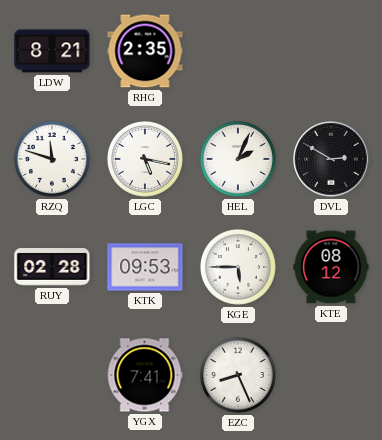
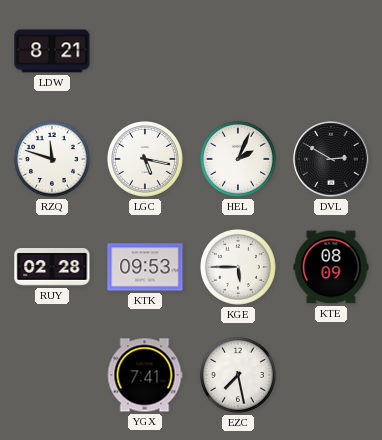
RHG: 2:35 -> none
KTE: 08:12 -> 08:09
EZC: 8:26 -> 7:28
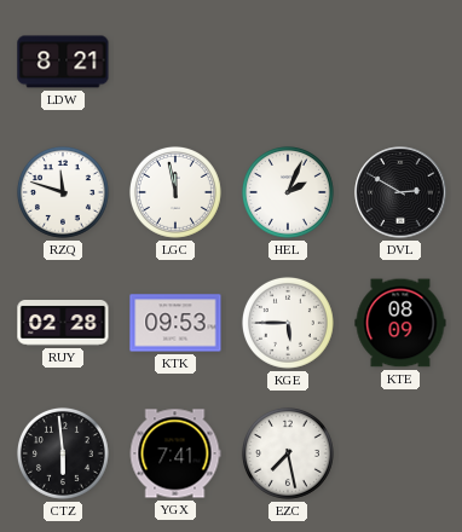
LGC: 5:17 -> 11:58
CTZ: none -> 5:59
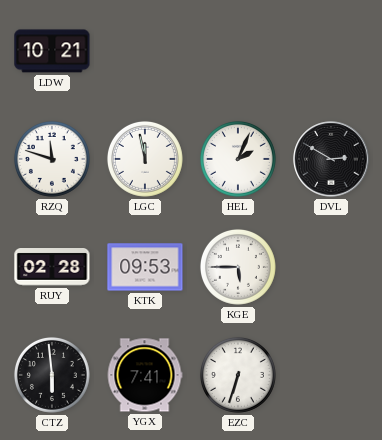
LDW: 8:21 -> 10:21
KTE: 08:09 -> none
EZC: 7:28 -> 6:33
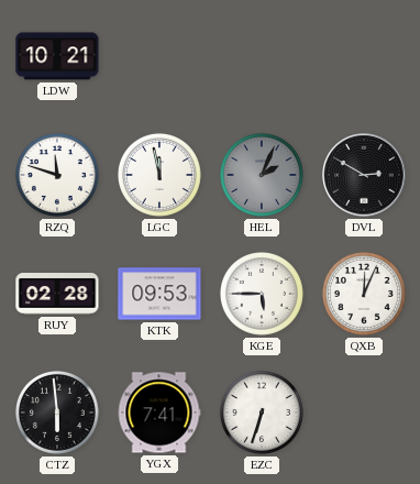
HEL dial: white -> grey
QXB: none -> 12:04
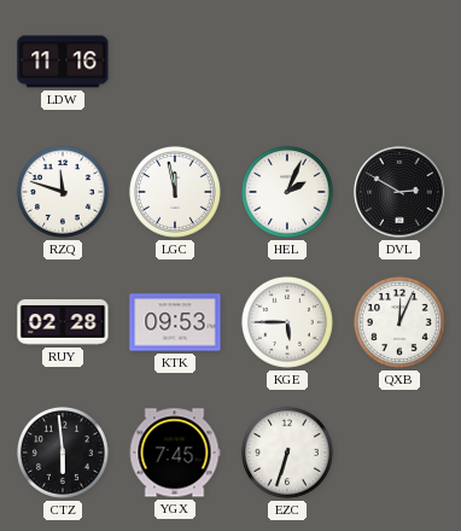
LDW: 10:21 -> 11:16
HEL dial: grey -> white
YGX: 7:41 -> 7:45
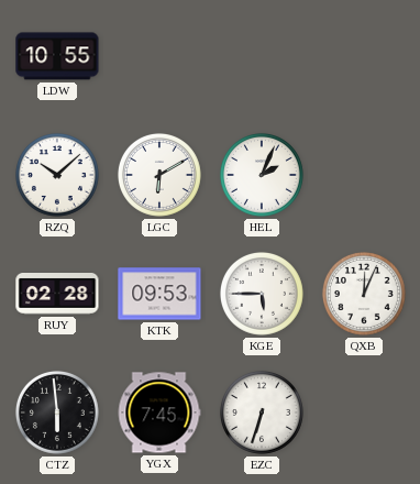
LDW: 11:16 -> 10:55
RZQ: 11:48 -> 10:08
LGC: 11:58 -> 6:10
DVL: 2:50 -> none
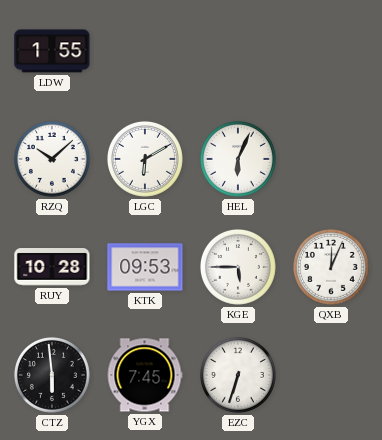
LDW: 10:55 -> 1:55
HEL: 2:04 -> 6:04
RUY: 02:28 -> 10:28
